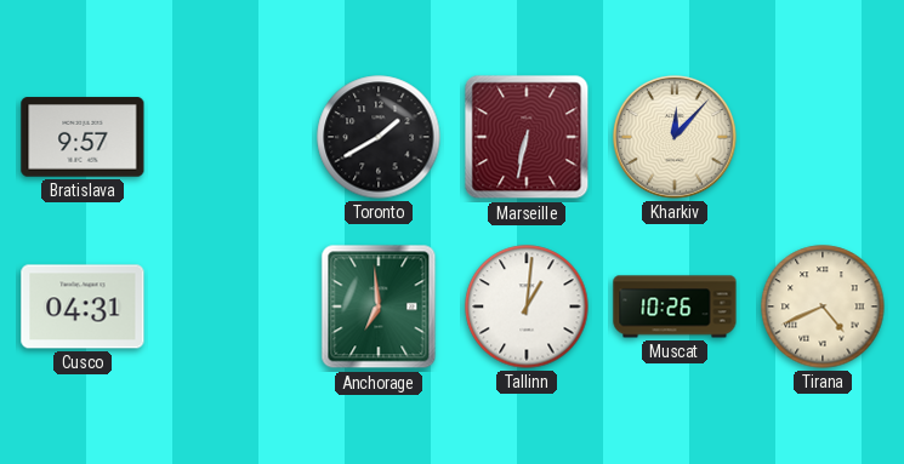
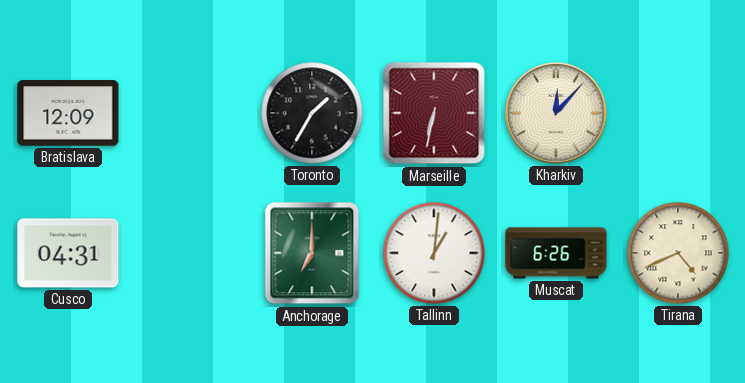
Bratislava: 9:57 -> 12:09
Toronto: 1:40 -> 1:35
Anchorage: 6:59 -> 7:00
Muscat: 10:26 -> 6:26
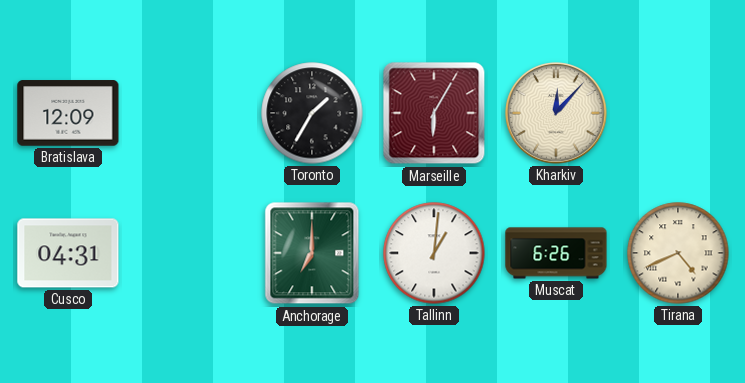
Marseille: 6:32 -> 6:05
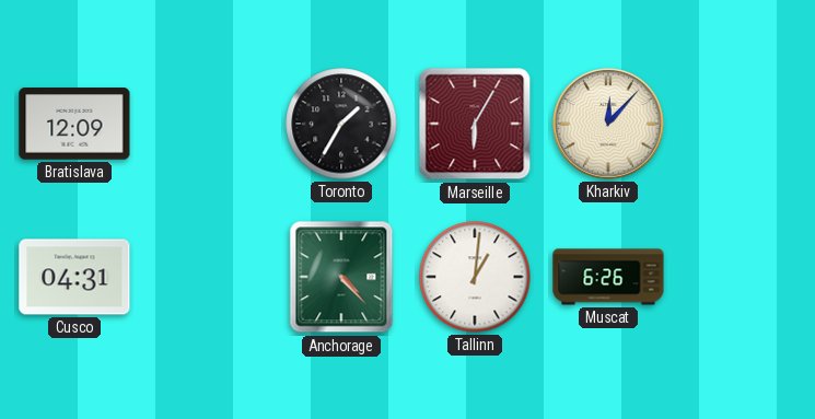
Anchorage: 7:00 -> 4:23
Tirana: 4:41 -> none
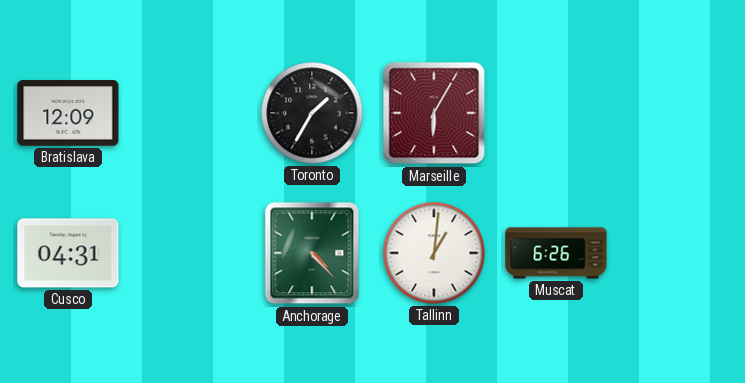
Kharkiv: 12:07 -> none
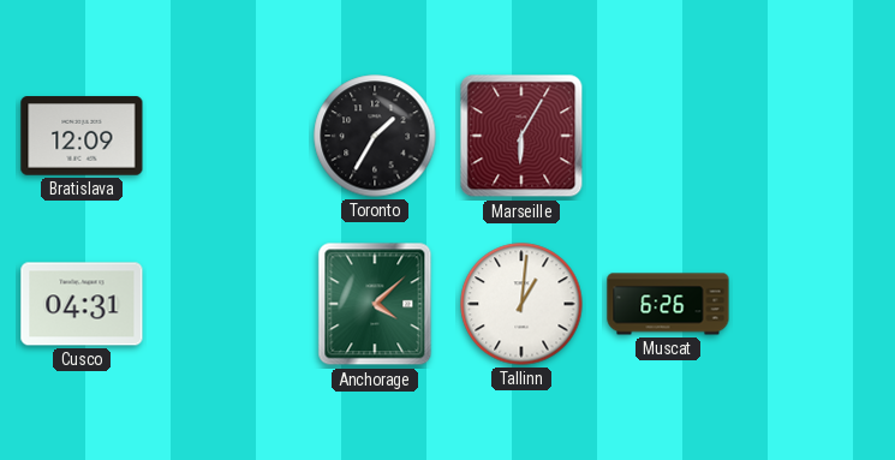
Anchorage: 4:23 -> 4:08
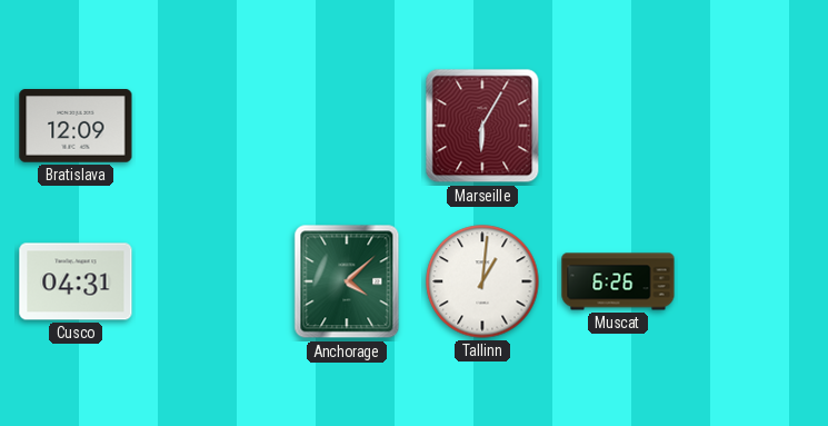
Toronto: 1:35 -> none
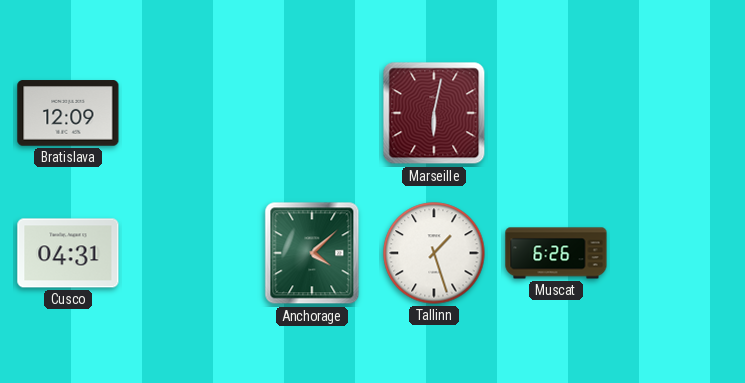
Marseille: 6:05 -> 6:02
Tallinn: 1:01 -> 1:27
